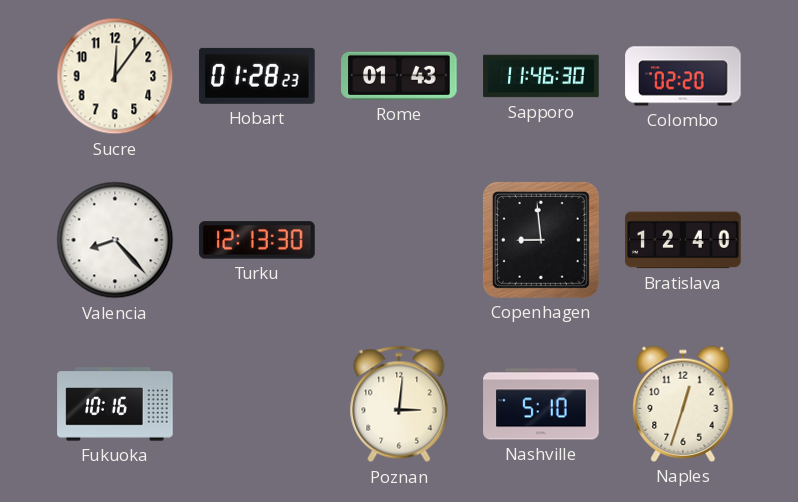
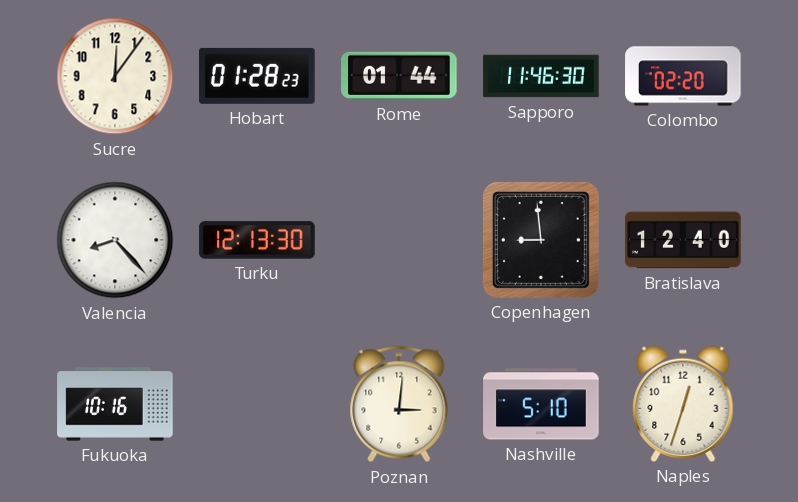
Rome: 01:43 -> 01:44
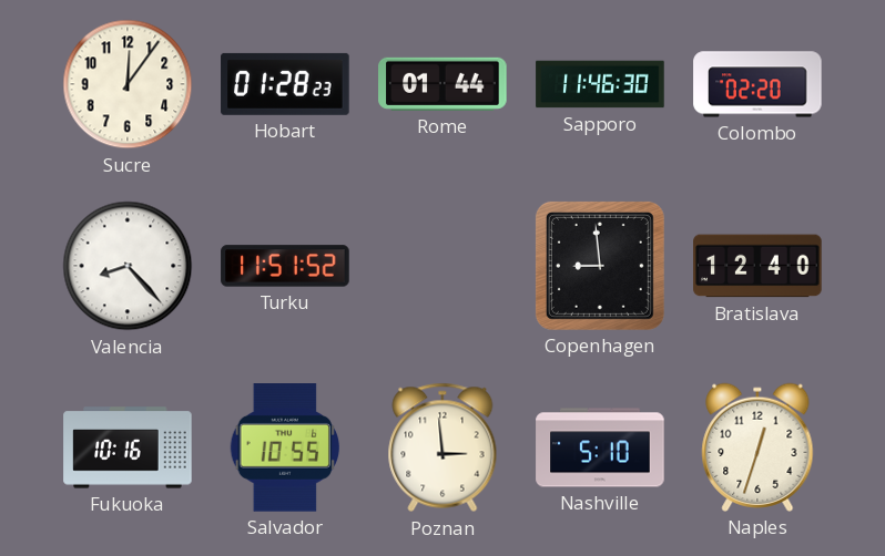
Turku: 12:13 -> 11:51
Salvador: none -> 10:55
Poznan: 3:01 -> 2:59
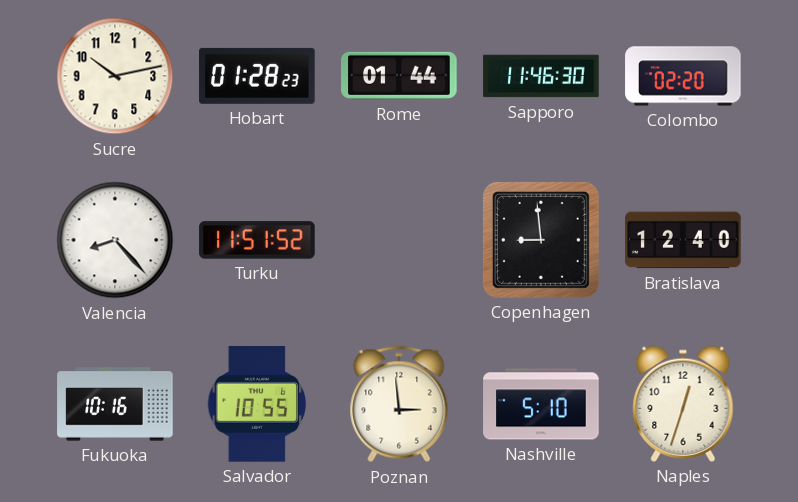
Sucre: 12:06 -> 10:13
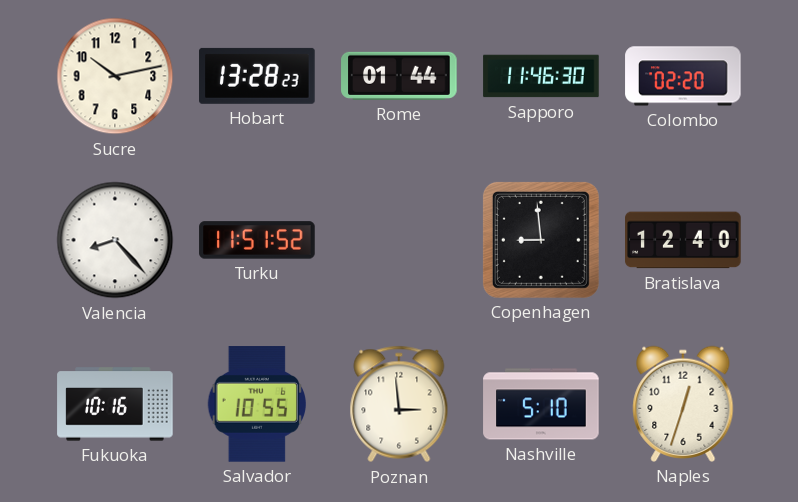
Hobart: 01:28 -> 13:28
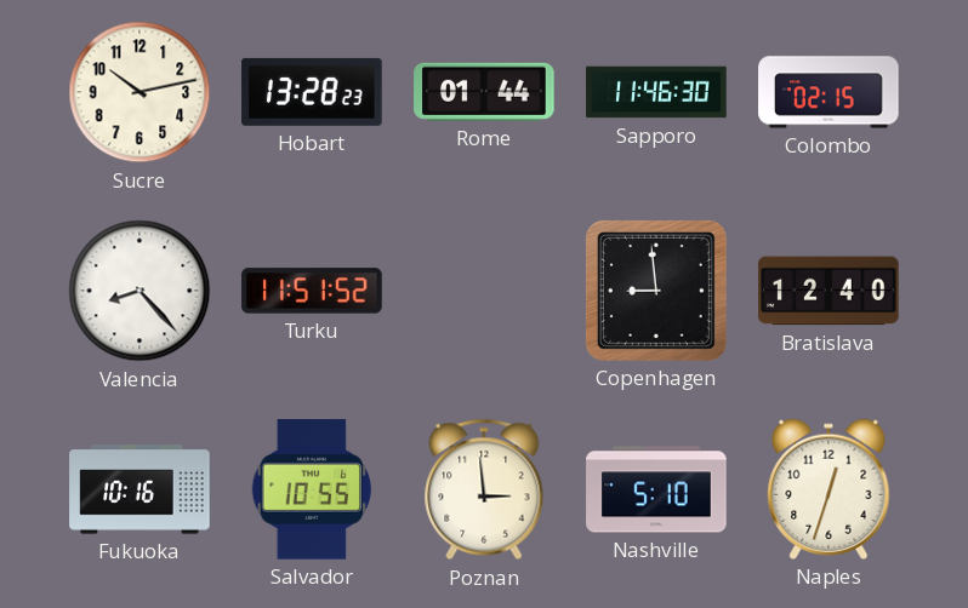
Colombo: 02:20 -> 02:15
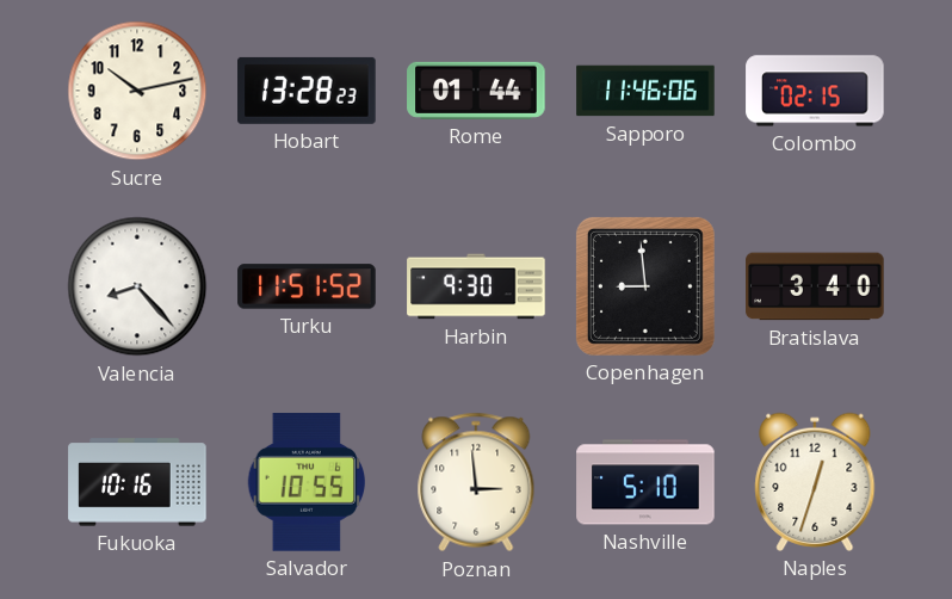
Sapporo: 11:46:30 -> 11:46:06
Harbin: none -> 9:30
Bratislava: 12:40 -> 3:40
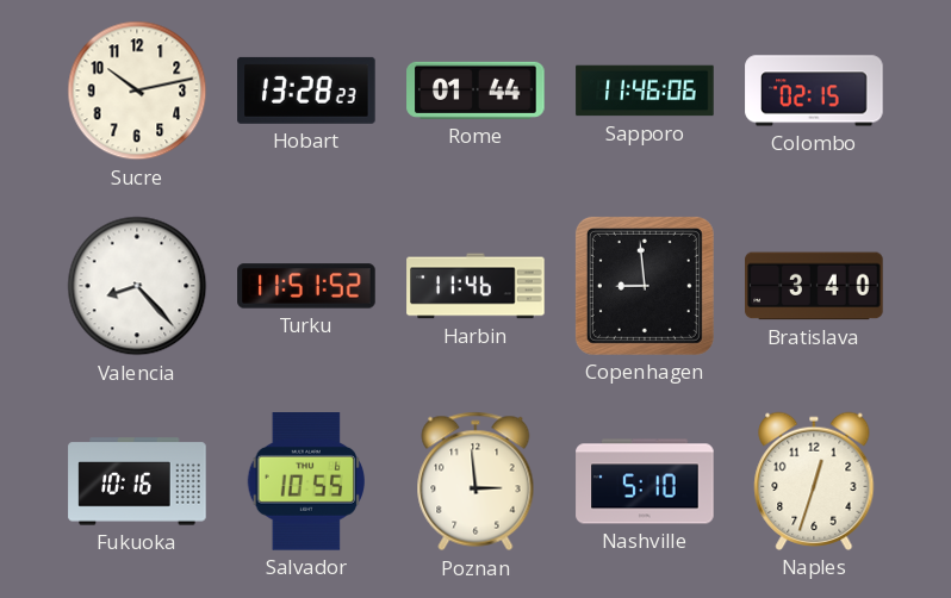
Harbin: 9:30 -> 11:46
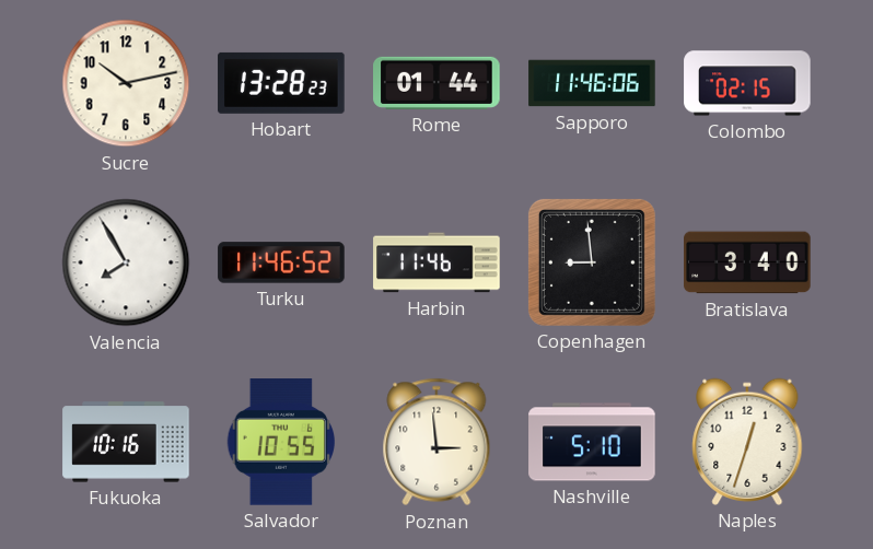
Valencia: 8:23 -> 7:55
Turku: 11:51 -> 11:46
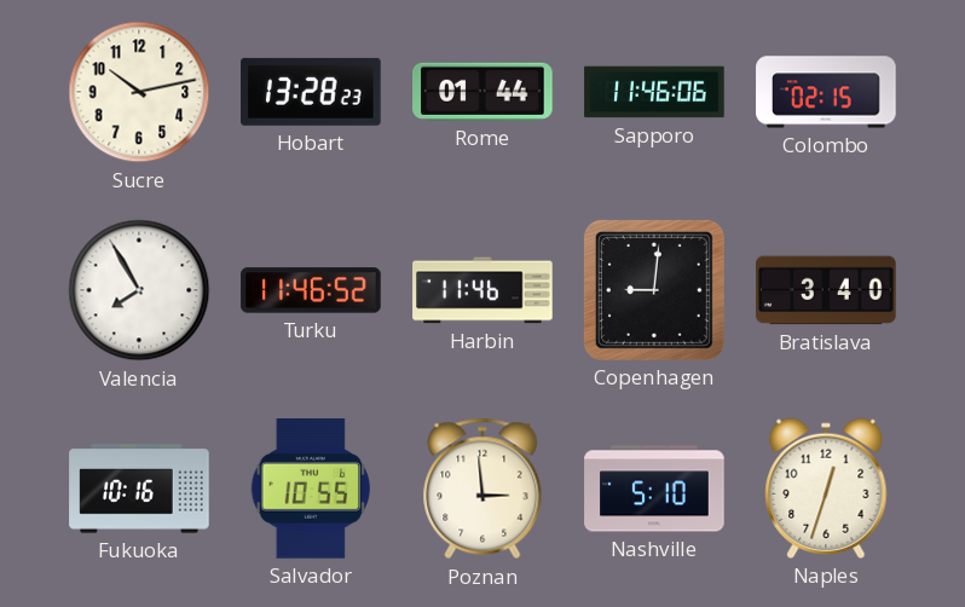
Copenhagen: 8:59 -> 9:01
